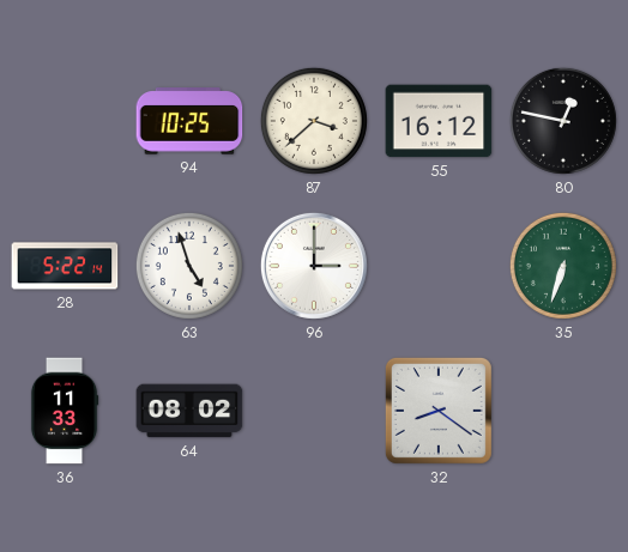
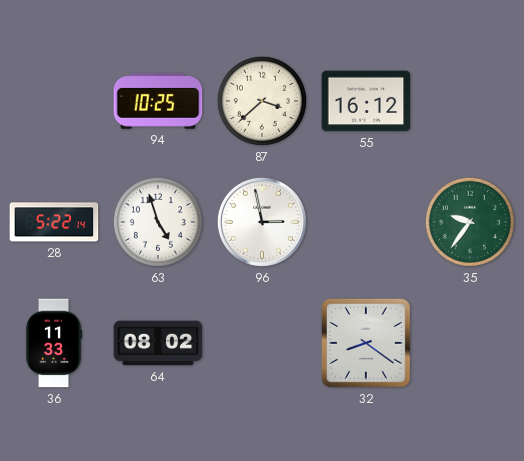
80: 12:47 -> none
96: 3:00 -> 2:58
35: 6:33 -> 9:36
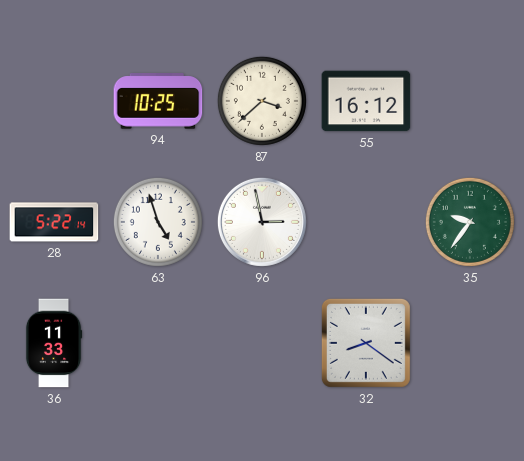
64: 08:02 -> none
